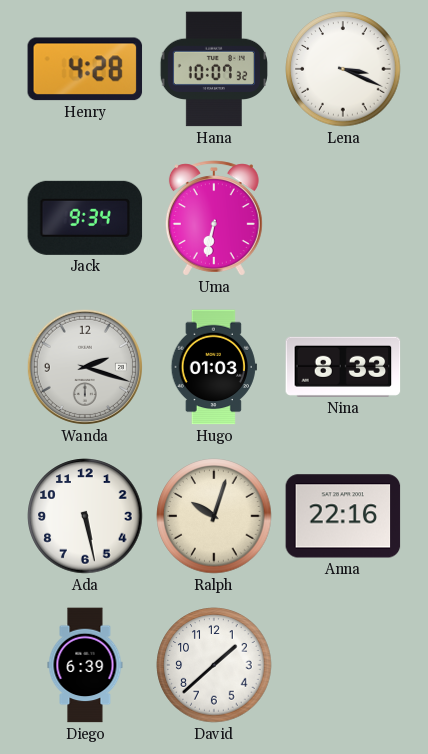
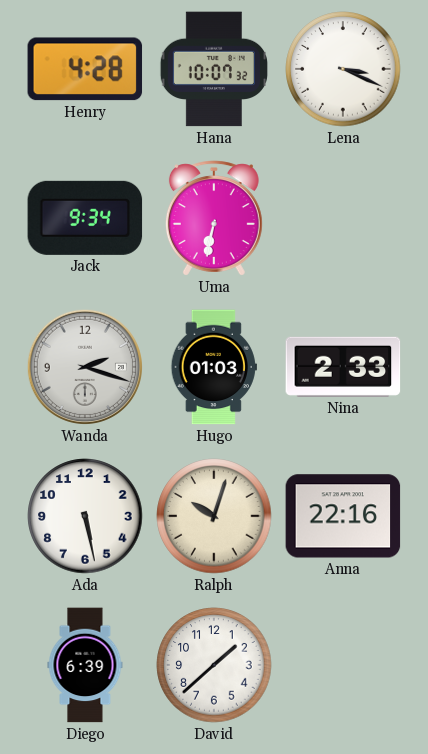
Nina: 8:33 -> 2:33
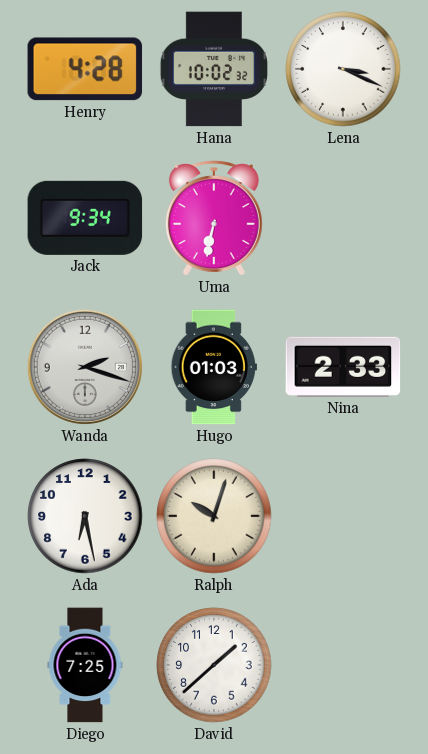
Hana: 10:07 -> 10:02
Ada: 5:28 -> 6:28
Anna: 22:16 -> none
Diego: 6:39 -> 7:25
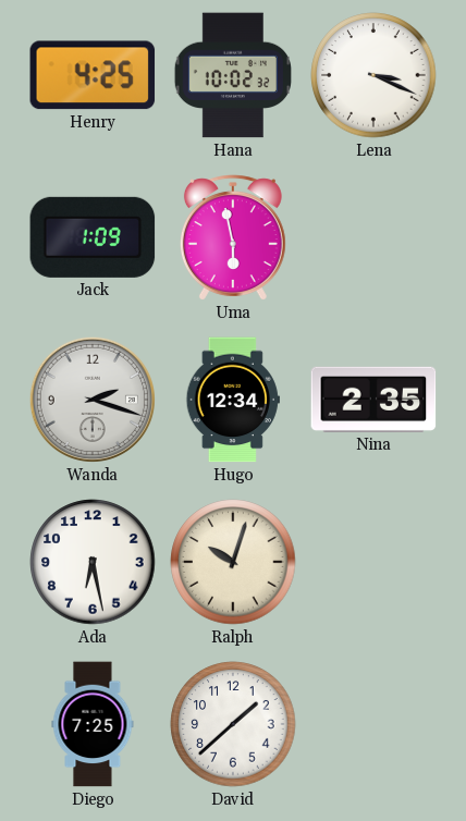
Henry: 4:28 -> 4:25
Jack: 9:34 -> 1:09
Uma: 6:32 -> 5:58
Hugo: 01:03 -> 12:34
Nina: 2:33 -> 2:35
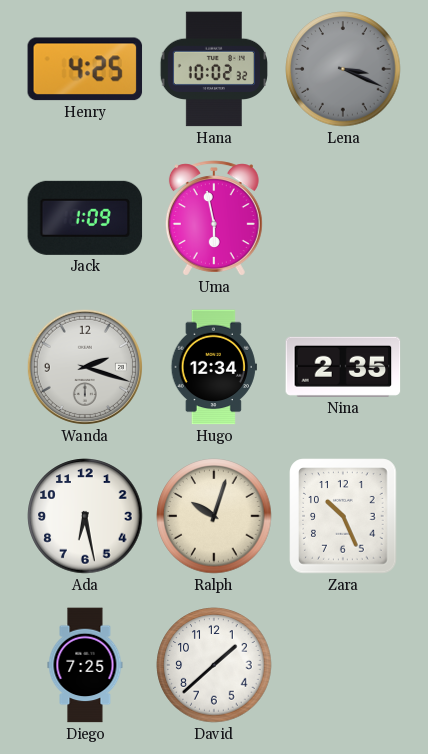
Lena dial: white -> grey
Zara: none -> 10:26
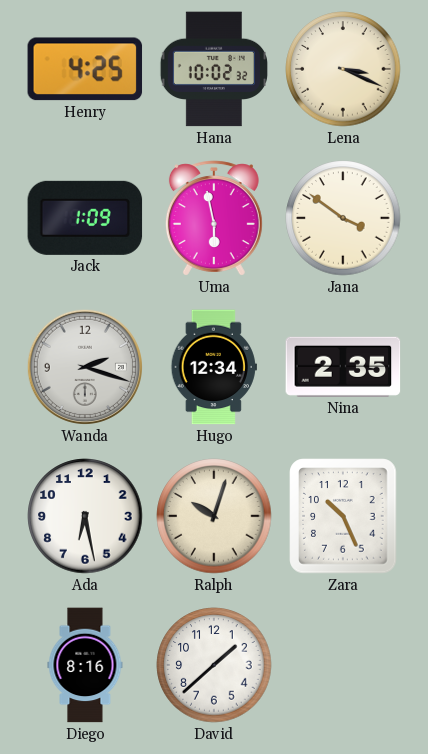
Lena dial: grey -> cream
Jana: none -> 3:51
Diego: 7:25 -> 8:16
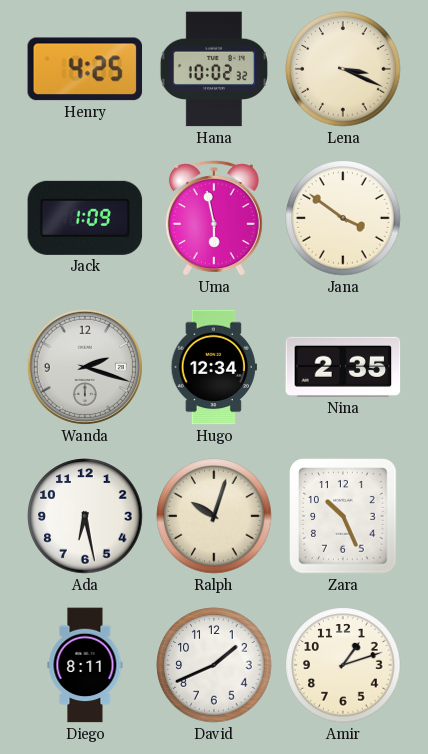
Diego: 8:16 -> 8:11
David: 1:38 -> 1:41
Amir: none -> 1:12
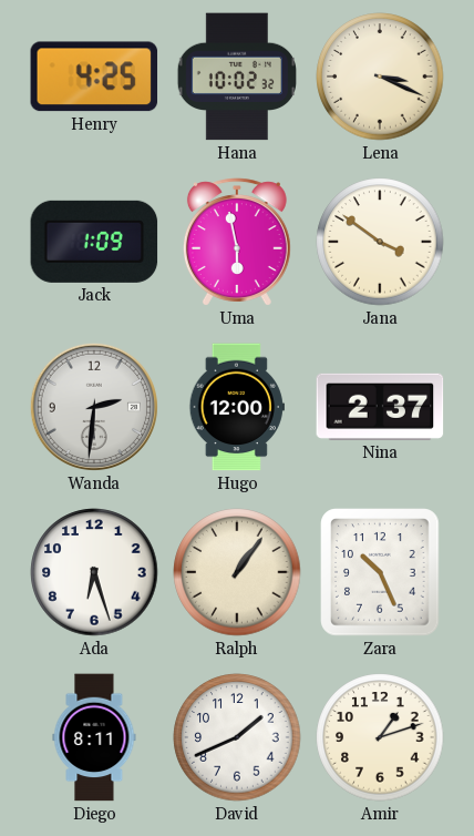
Wanda: 2:18 -> 2:31
Hugo: 12:34 -> 12:00
Nina: 2:35 -> 2:37
Ada: 6:28 -> 6:27
Ralph: 10:03 -> 1:06
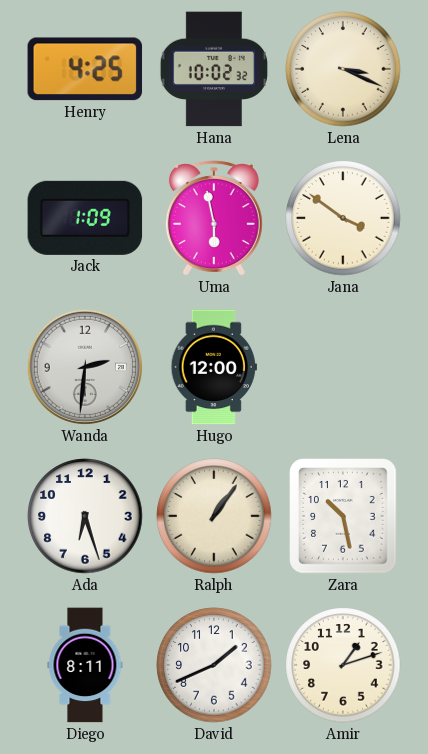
Nina: 2:37 -> none
Zara: 10:26 -> 10:28
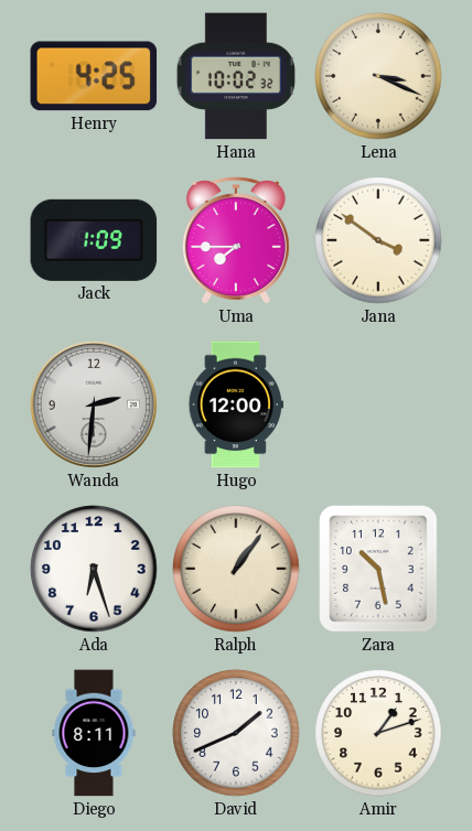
Uma: 5:58 -> 7:45
